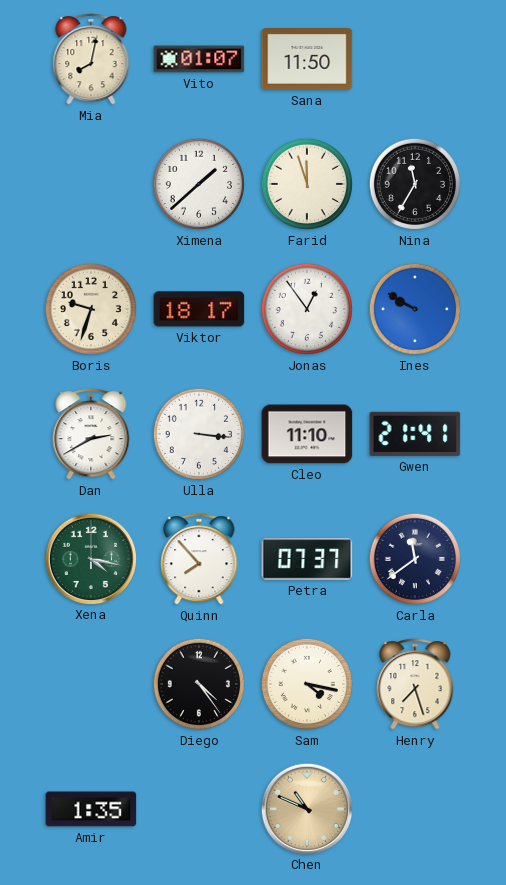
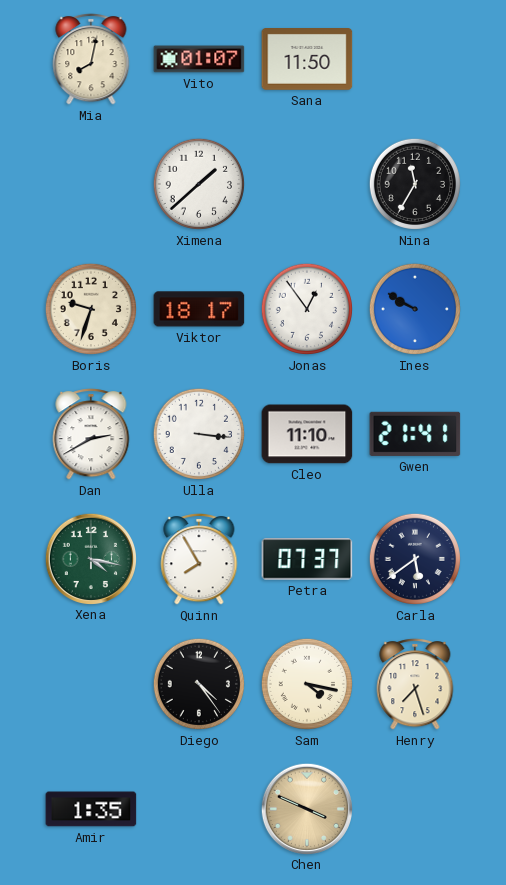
Farid: 11:57 -> none
Quinn: 7:53 -> 7:55
Carla: 11:39 -> 5:39
Chen: 10:49 -> 3:49
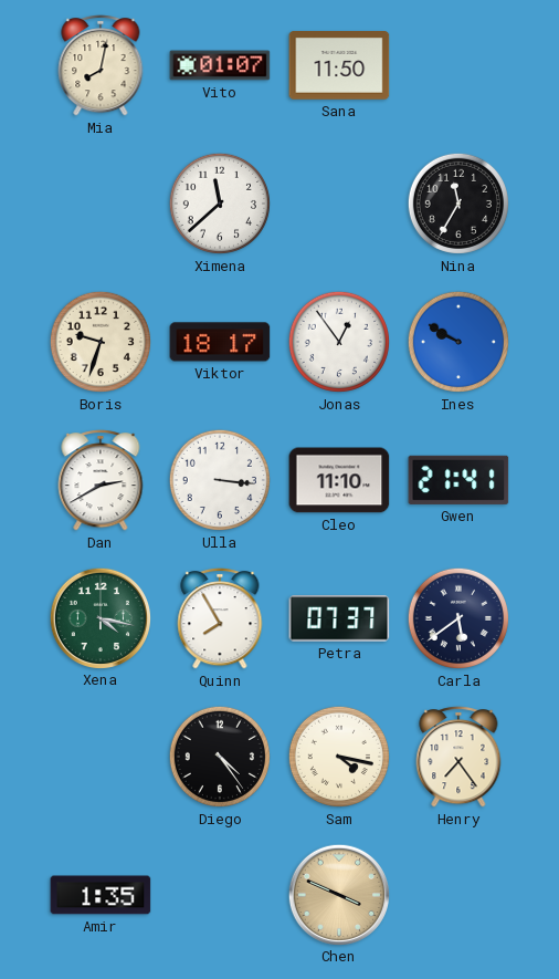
Ximena: 1:38 -> 11:38
Henry: 7:27 -> 7:24
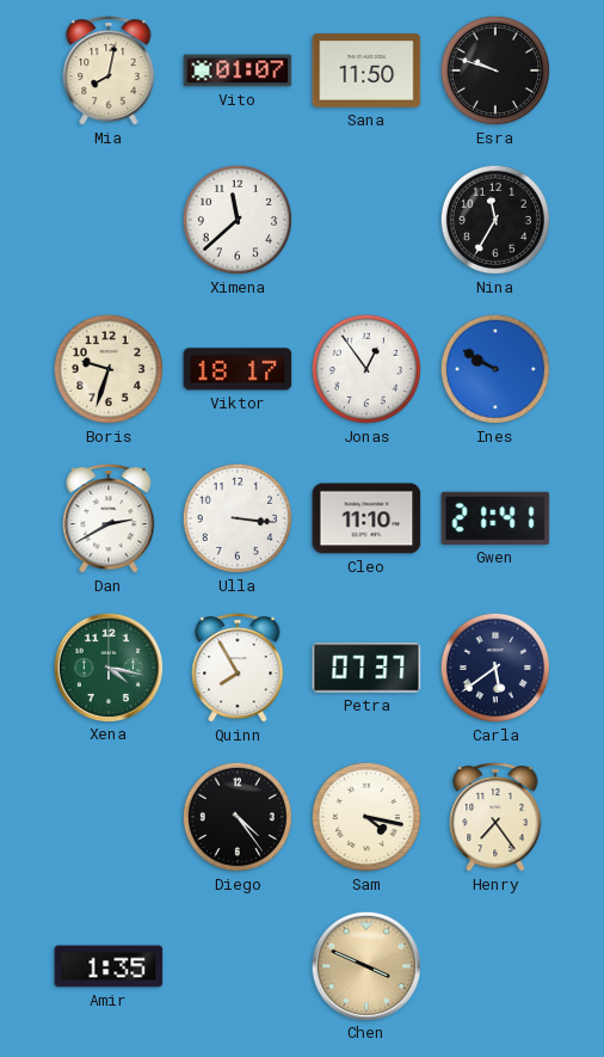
Esra: none -> 9:48
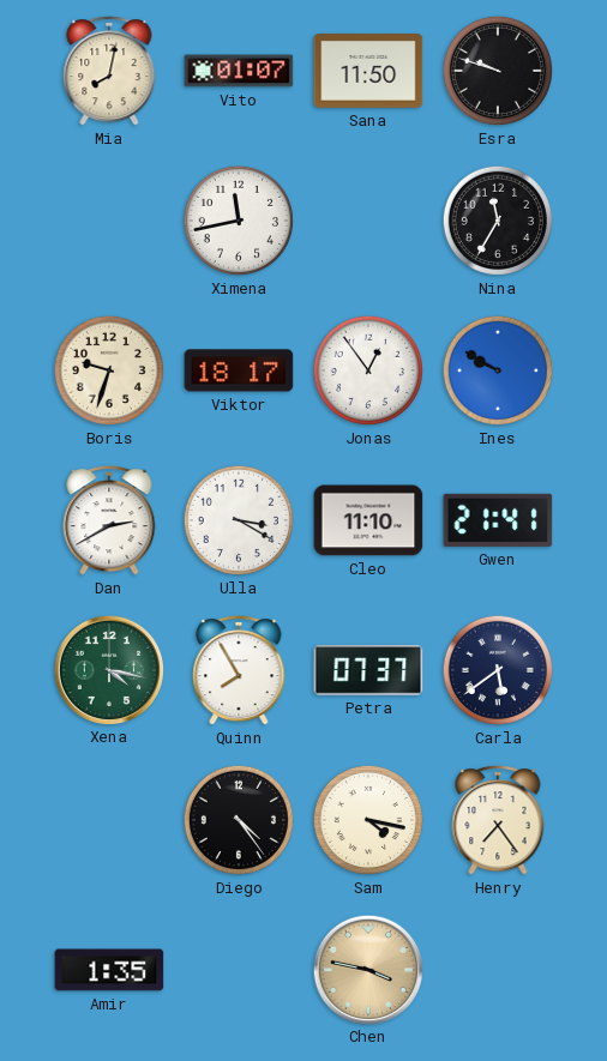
Ximena: 11:38 -> 11:43
Ulla: 3:16 -> 3:20
Chen: 3:49 -> 3:47
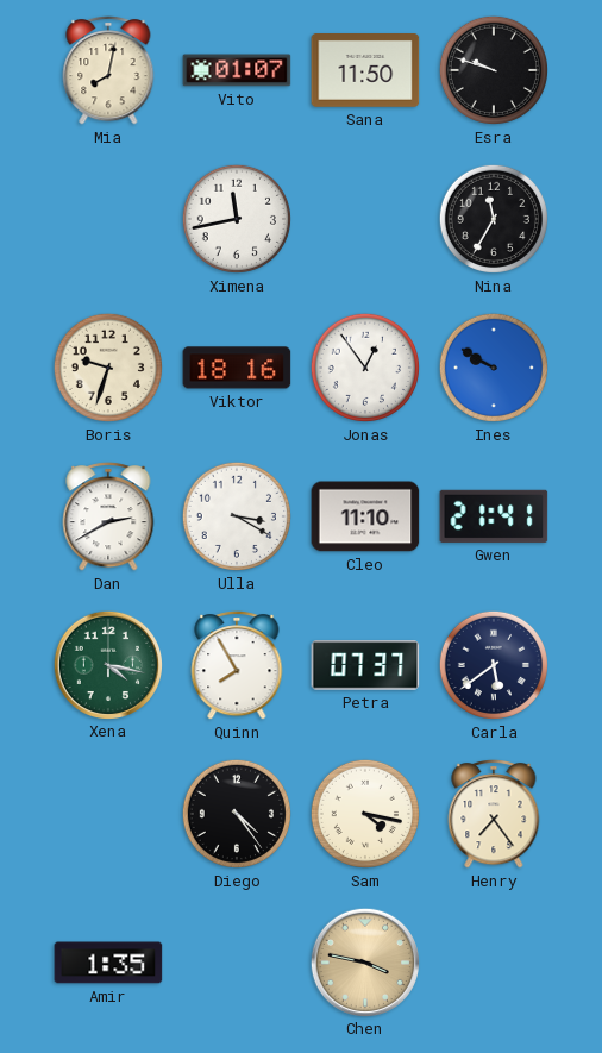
Viktor: 18:17 -> 18:16
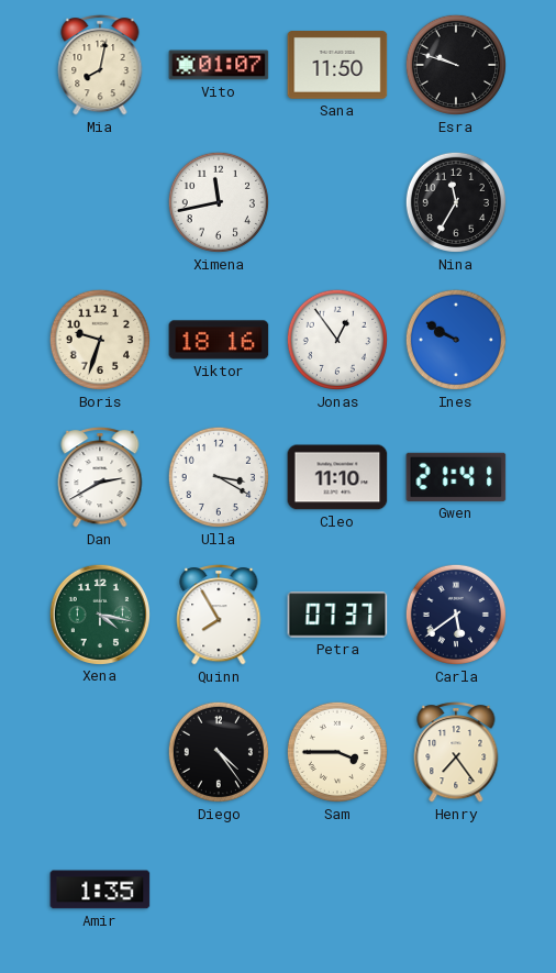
Sam: 4:17 -> 3:45
Chen: 3:47 -> none
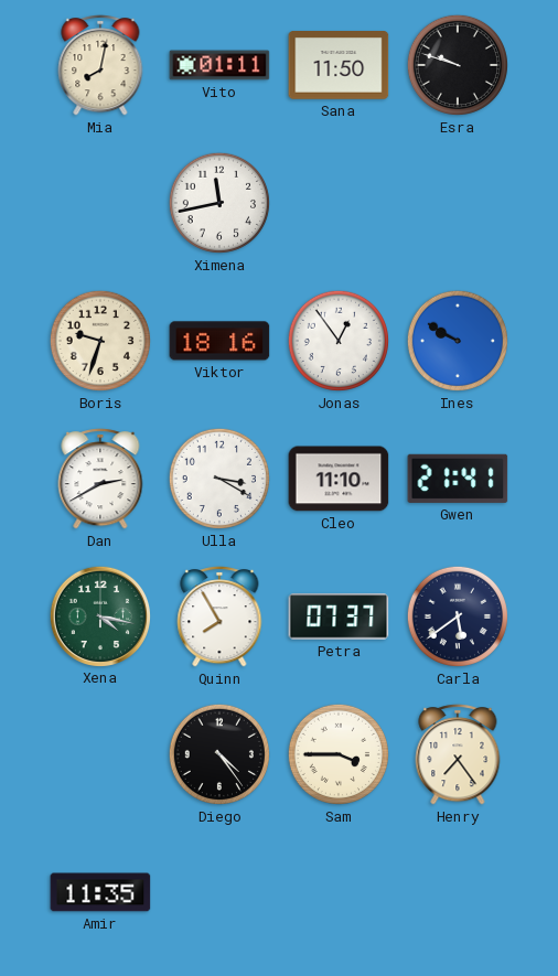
Vito: 01:07 -> 01:11
Nina: 11:35 -> none
Amir: 1:35 -> 11:35
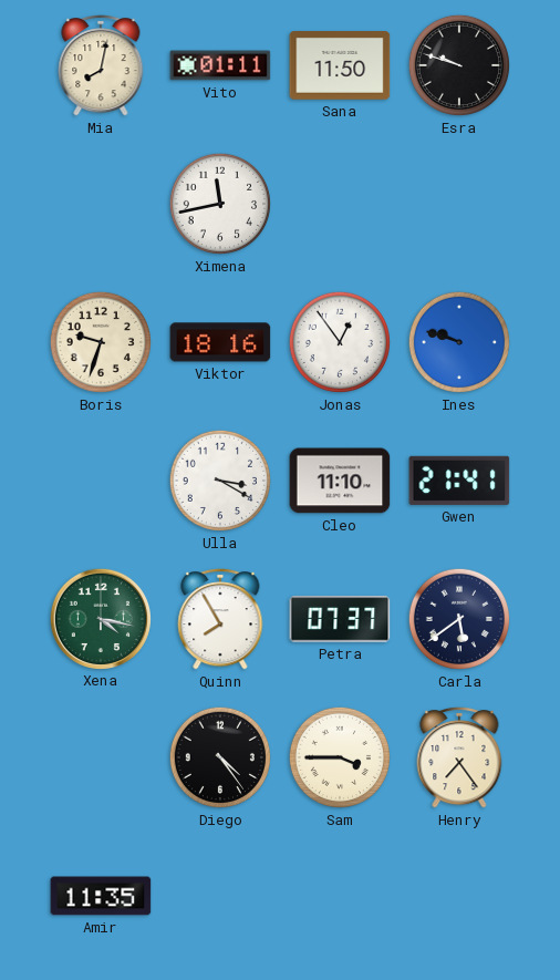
Ines: 9:50 -> 9:48
Dan: 2:40 -> none
